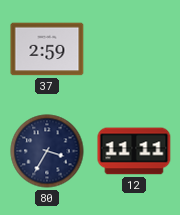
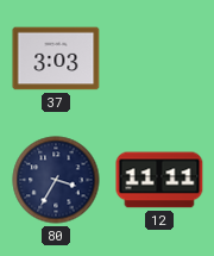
37: 2:59 -> 3:03
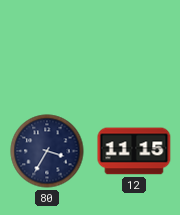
37: 3:03 -> none
12: 11:11 -> 11:15
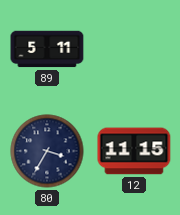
89: none -> 5:11
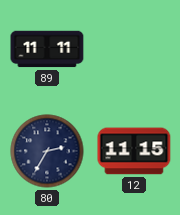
89: 5:11 -> 11:11
80: 3:35 -> 2:35
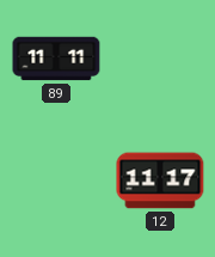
80: 2:35 -> none
12: 11:15 -> 11:17
